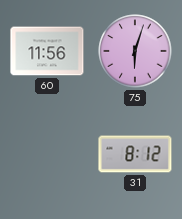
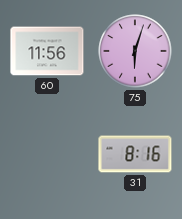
31: 8:12 -> 8:16
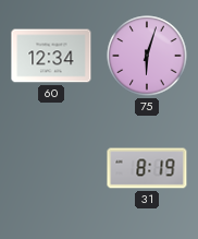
60: 11:56 -> 12:34
31: 8:16 -> 8:19
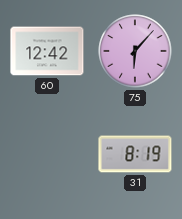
60: 12:34 -> 12:42
75: 6:03 -> 6:07
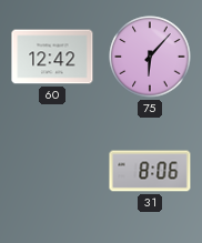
31: 8:19 -> 8:06
